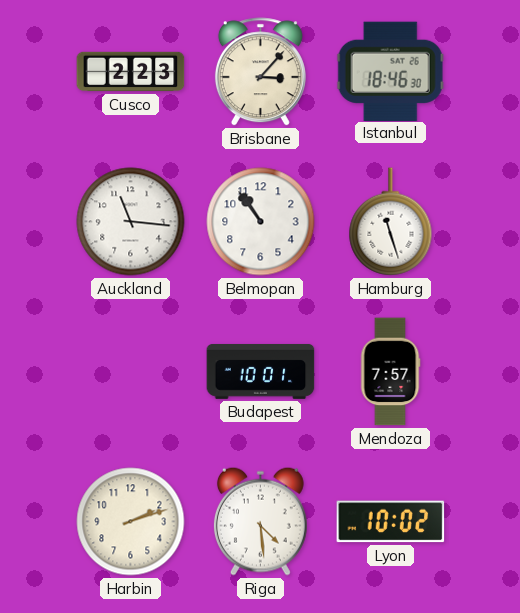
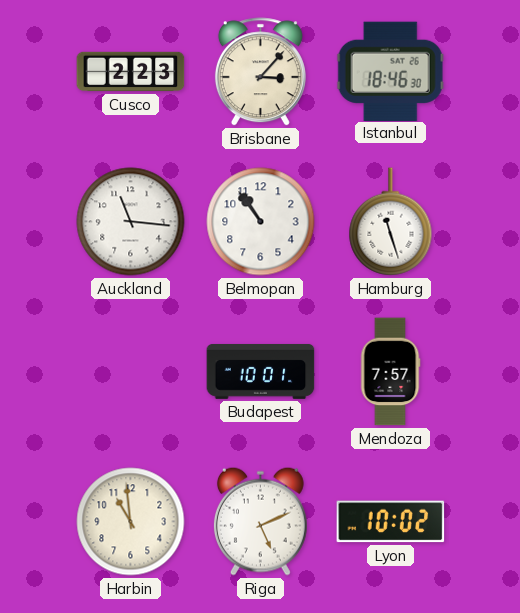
Harbin: 2:12 -> 10:59
Riga: 4:29 -> 5:11
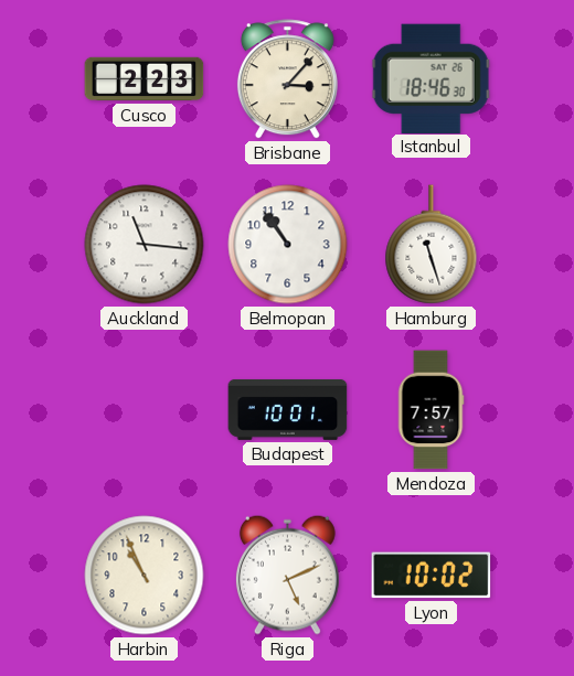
Harbin: 10:59 -> 10:56
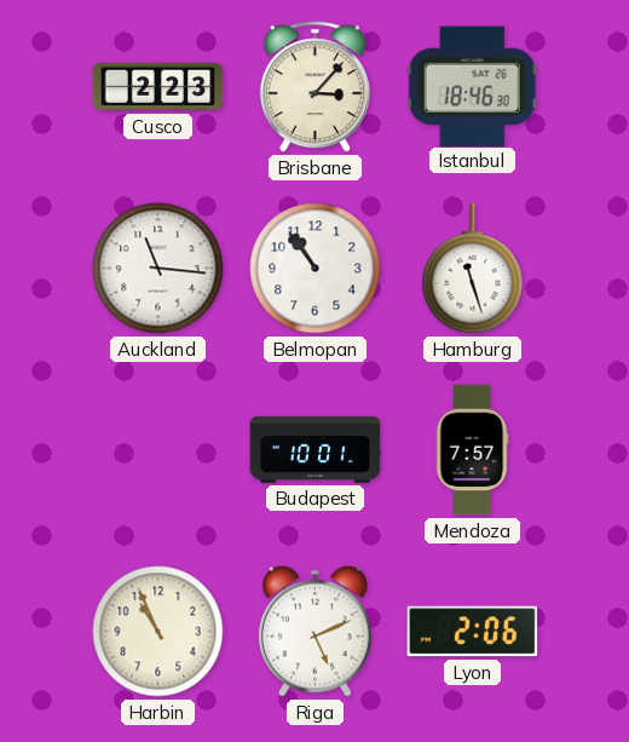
Lyon: 10:02 -> 2:06
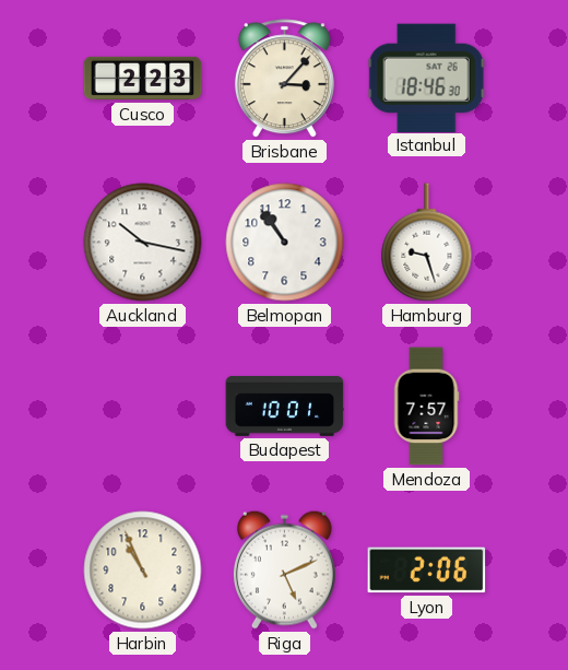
Auckland: 11:16 -> 10:17
Hamburg: 11:27 -> 9:27
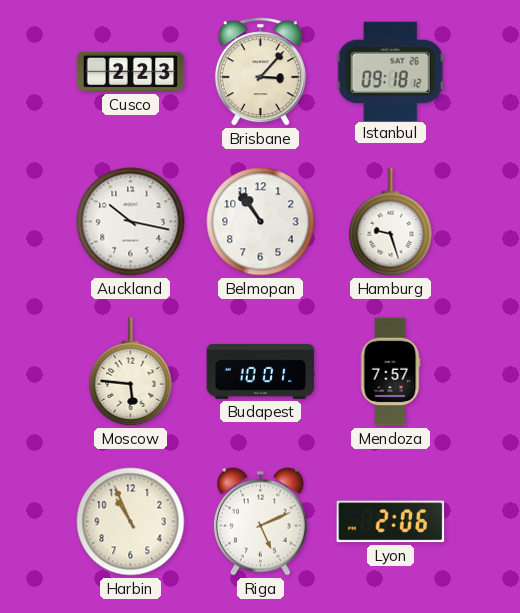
Istanbul: 18:46 -> 09:18
Moscow: none -> 5:46
